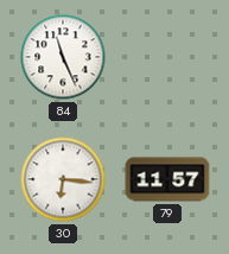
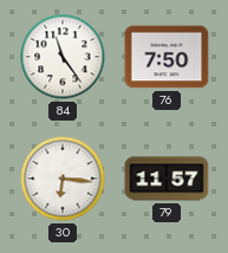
84: 11:26 -> 11:24
76: none -> 7:50
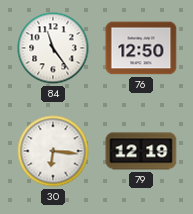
76: 7:50 -> 12:50
79: 11:57 -> 12:19
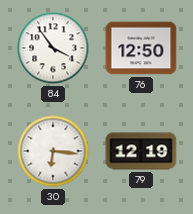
84: 11:24 -> 3:54
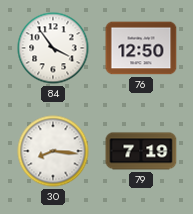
30: 6:16 -> 8:16
79: 12:19 -> 7:19
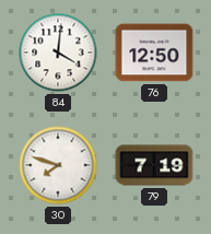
84: 3:54 -> 4:01
30: 8:16 -> 7:48
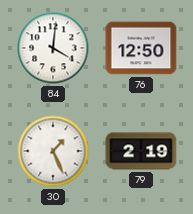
30: 7:48 -> 1:26
79: 7:19 -> 2:19
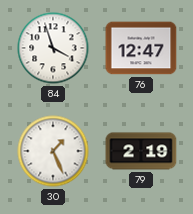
84: 4:01 -> 3:57
76: 12:50 -> 12:47
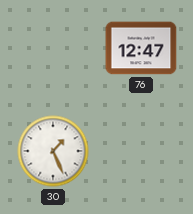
84: 3:57 -> none
79: 2:19 -> none
